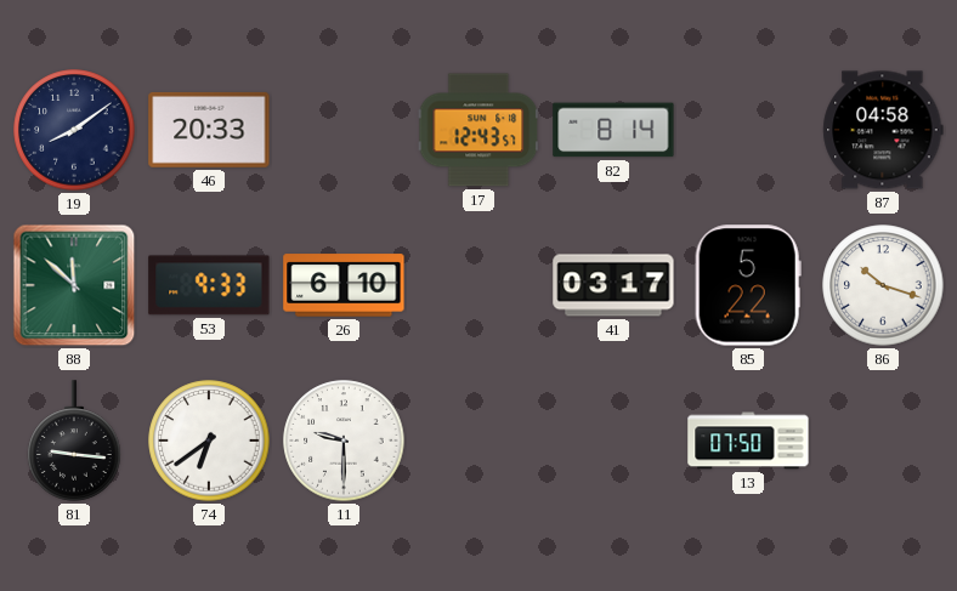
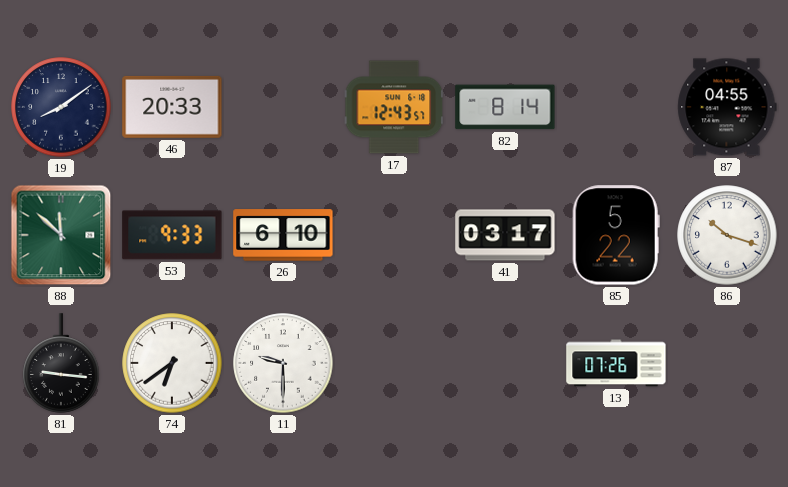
87: 04:58 -> 04:55
13: 07:50 -> 07:26
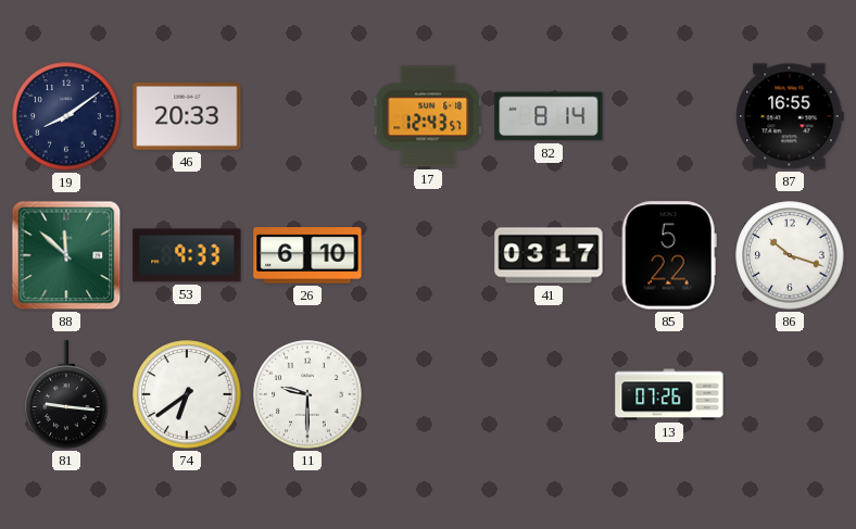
87: 04:55 -> 16:55
